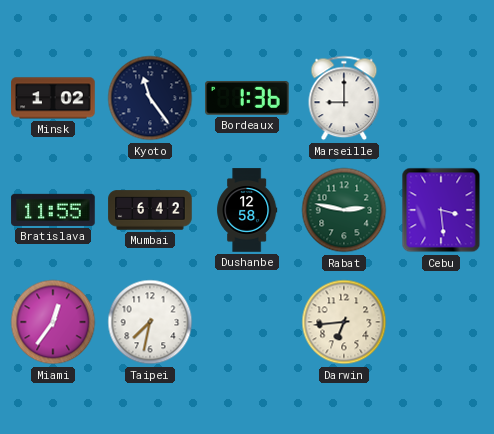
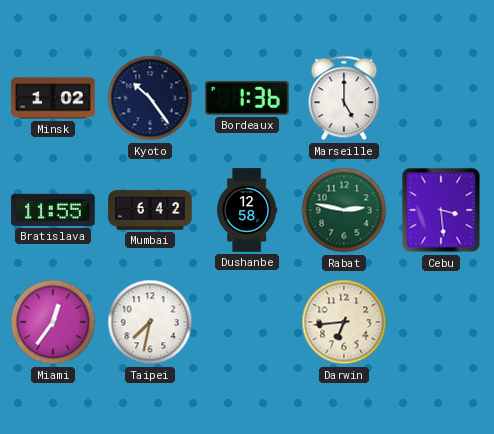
Kyoto: 11:24 -> 10:24
Marseille: 9:00 -> 5:00
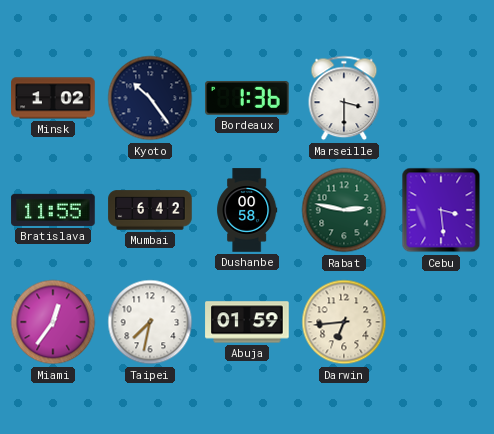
Marseille: 5:00 -> 3:30
Dushanbe: 12:58 -> 00:58
Abuja: none -> 01:59
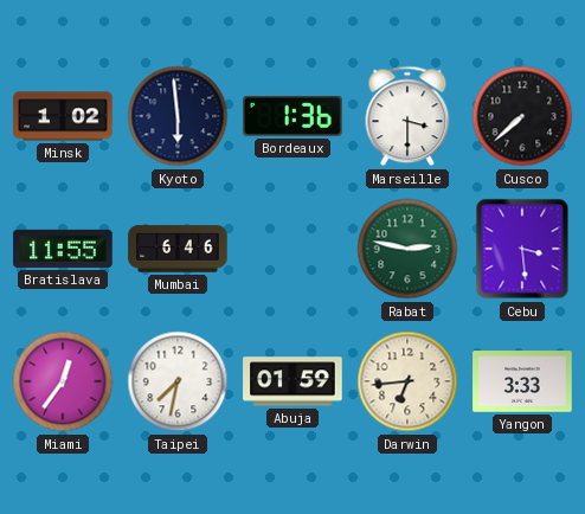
Kyoto: 10:24 -> 5:59
Cusco: none -> 7:38
Mumbai: 6:42 -> 6:46
Dushanbe: 00:58 -> none
Yangon: none -> 3:33
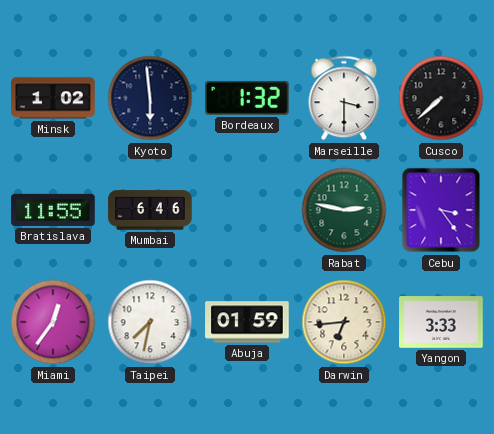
Bordeaux: 1:36 -> 1:32
Cebu: 3:29 -> 3:24
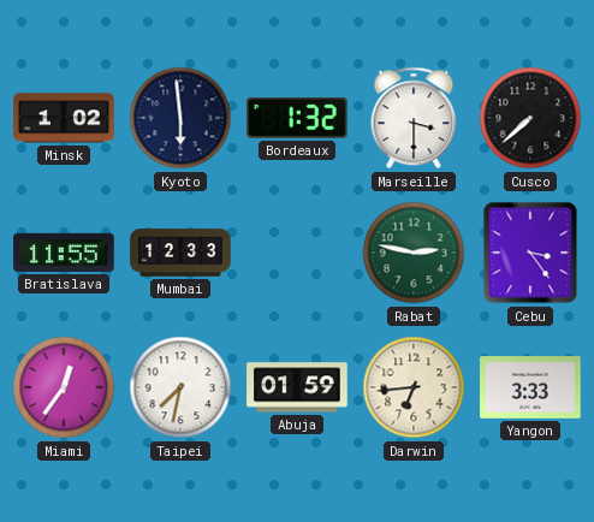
Mumbai: 6:46 -> 12:33
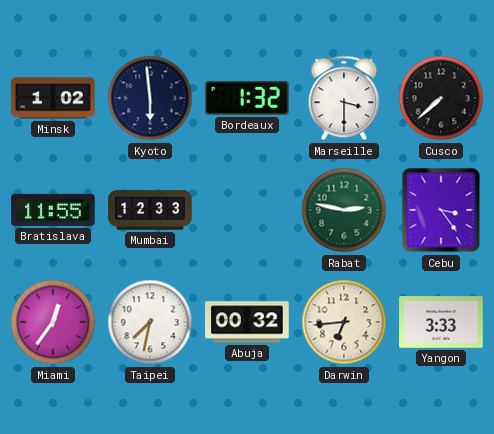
Abuja: 01:59 -> 00:32
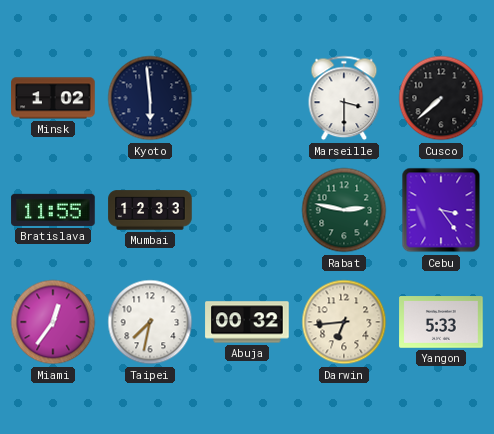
Bordeaux: 1:32 -> none
Yangon: 3:33 -> 5:33
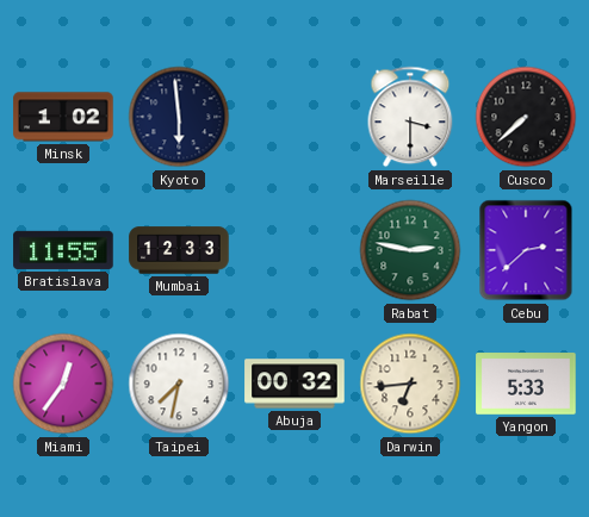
Cebu: 3:24 -> 2:38
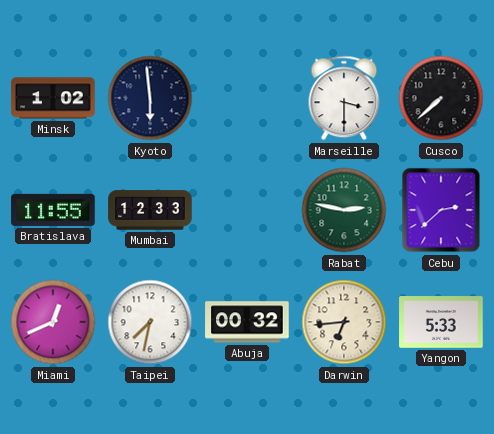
Miami: 12:36 -> 12:41
